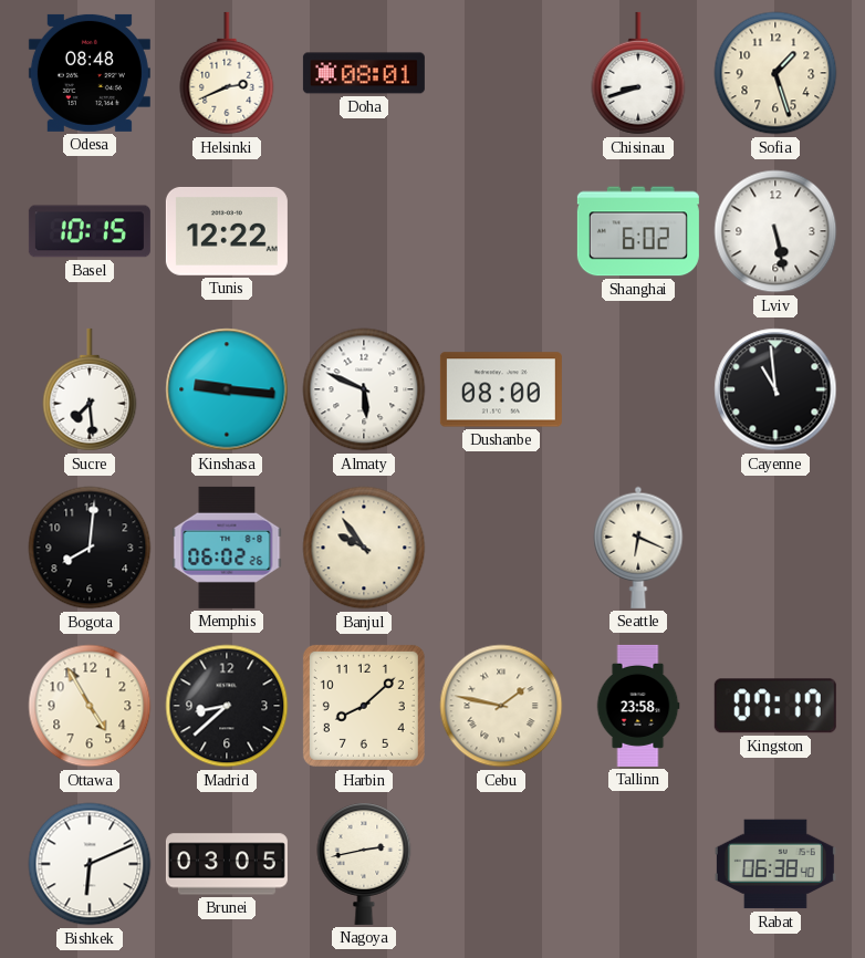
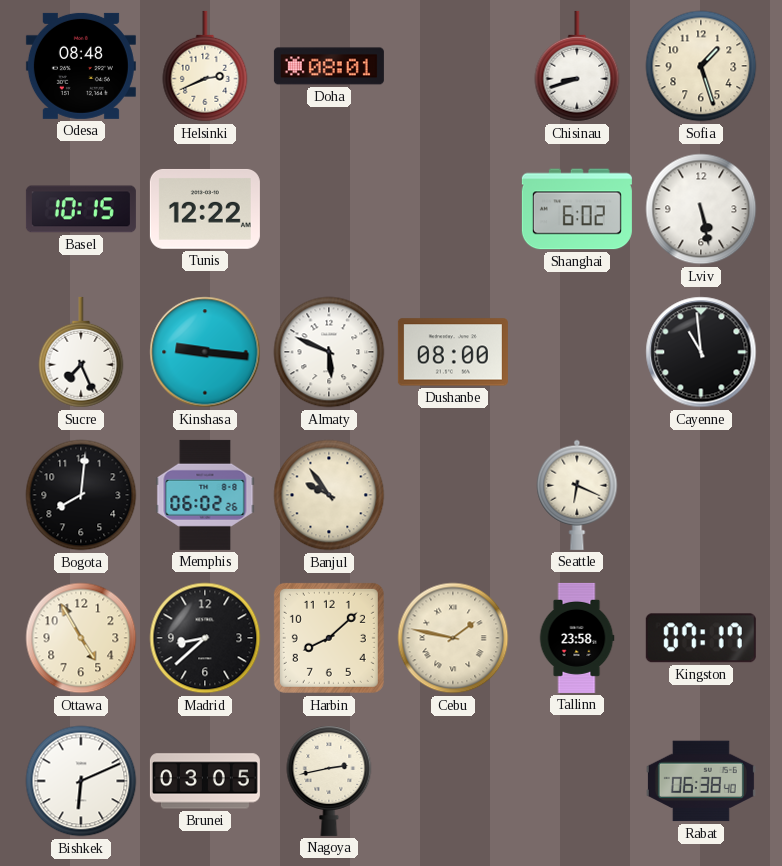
Sucre: 7:29 -> 7:26
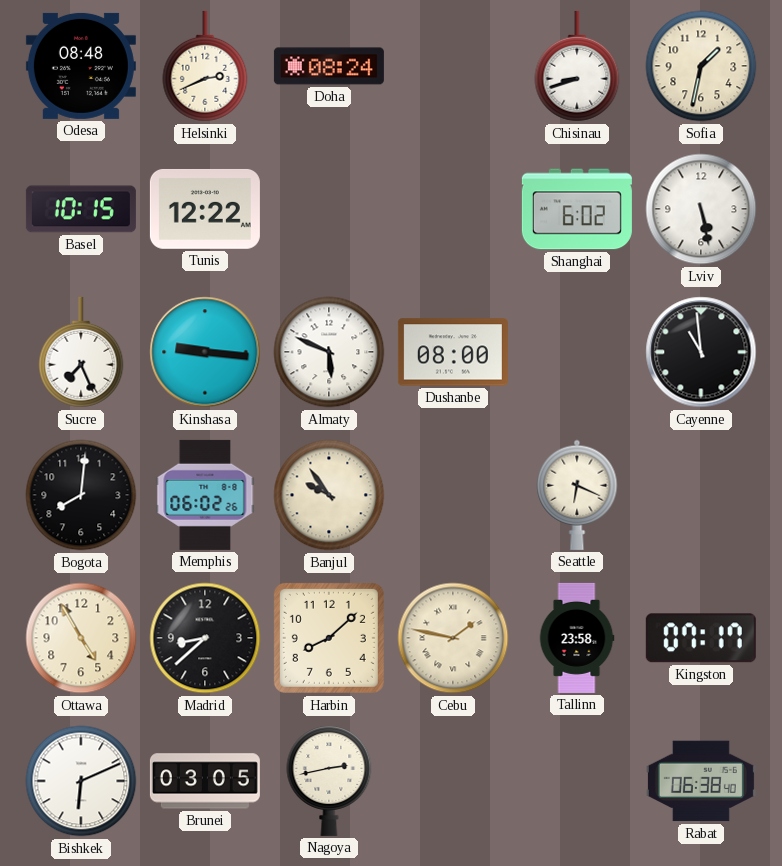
Doha: 08:01 -> 08:24
Sofia: 1:27 -> 1:32
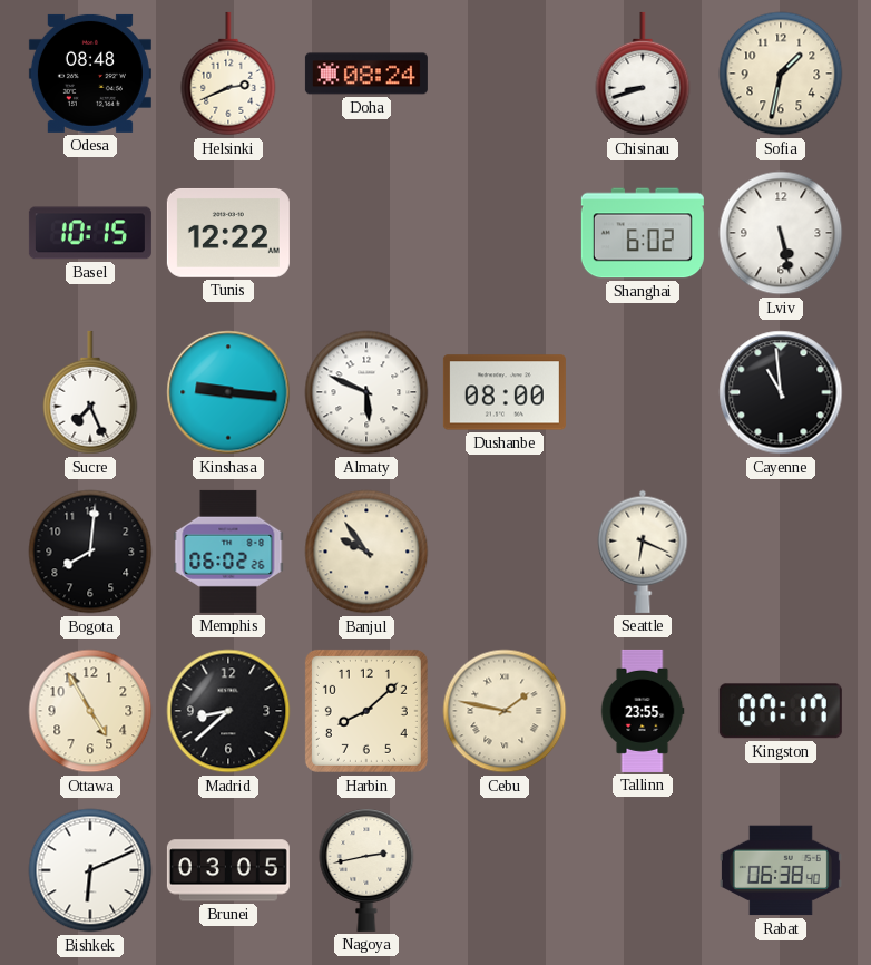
Tallinn: 23:58 -> 23:55
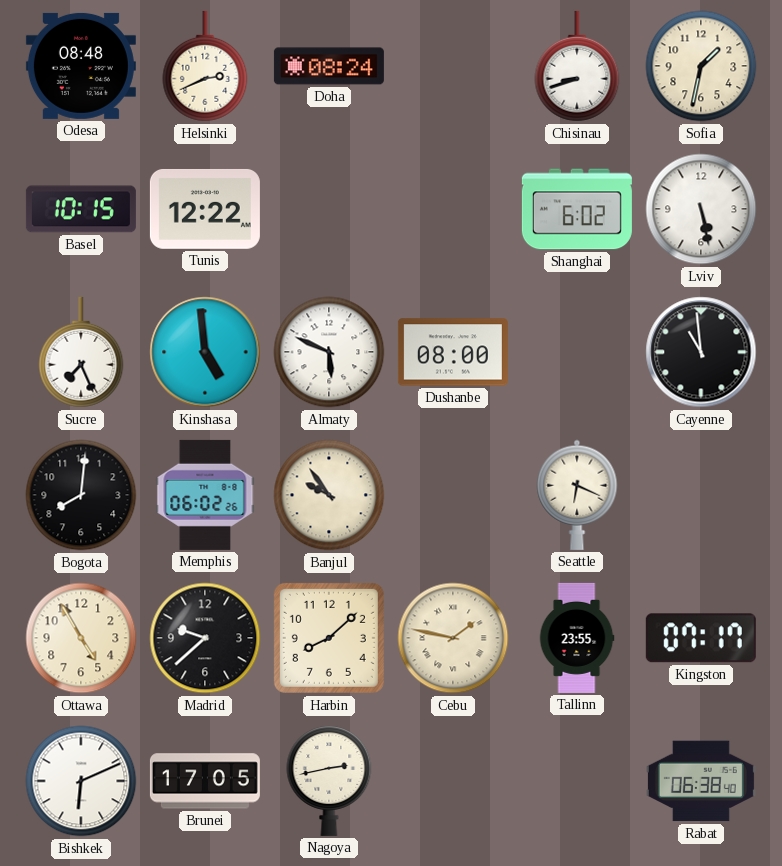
Kinshasa: 9:16 -> 4:59
Madrid: 8:38 -> 9:38
Brunei: 03:05 -> 17:05
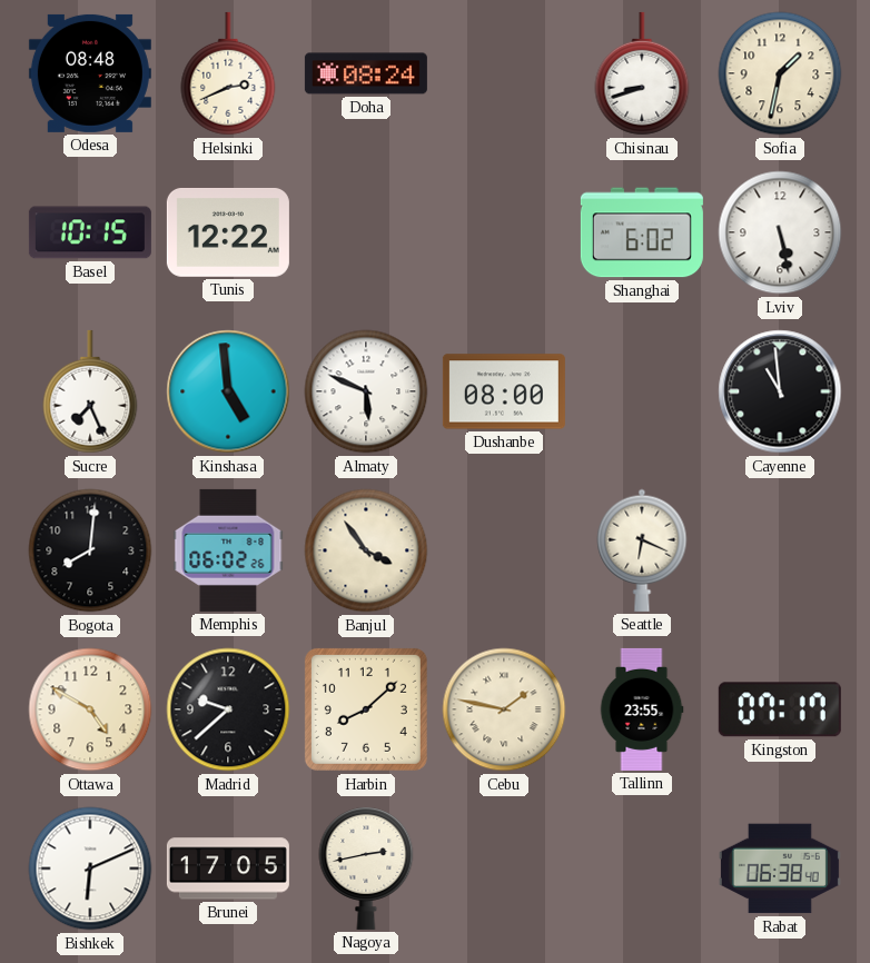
Banjul: 9:54 -> 3:54
Ottawa: 4:55 -> 4:50
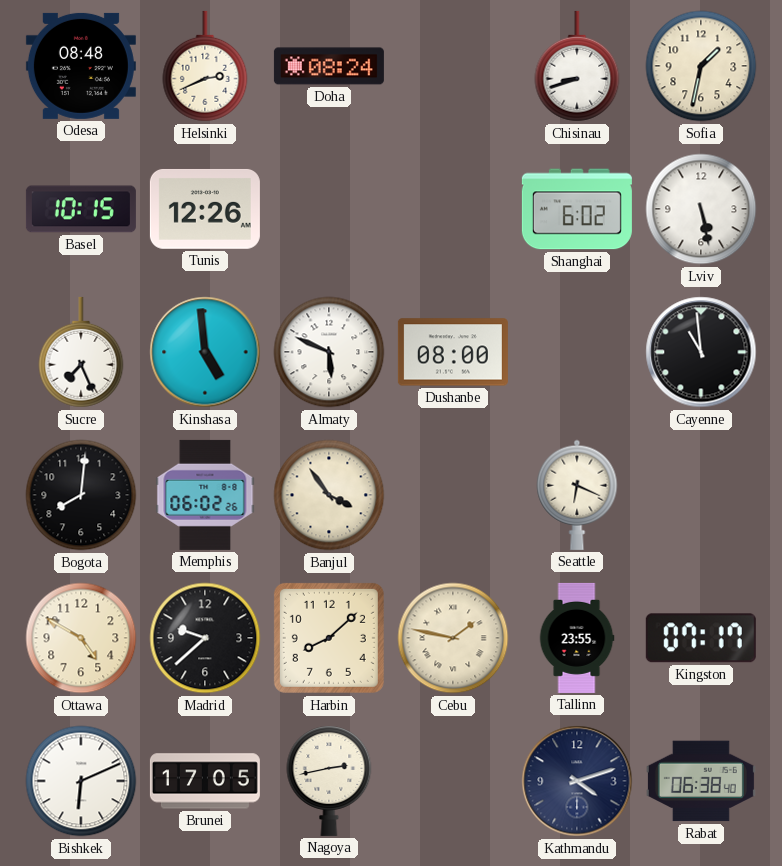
Tunis: 12:22 -> 12:26
Kathmandu: none -> 4:12
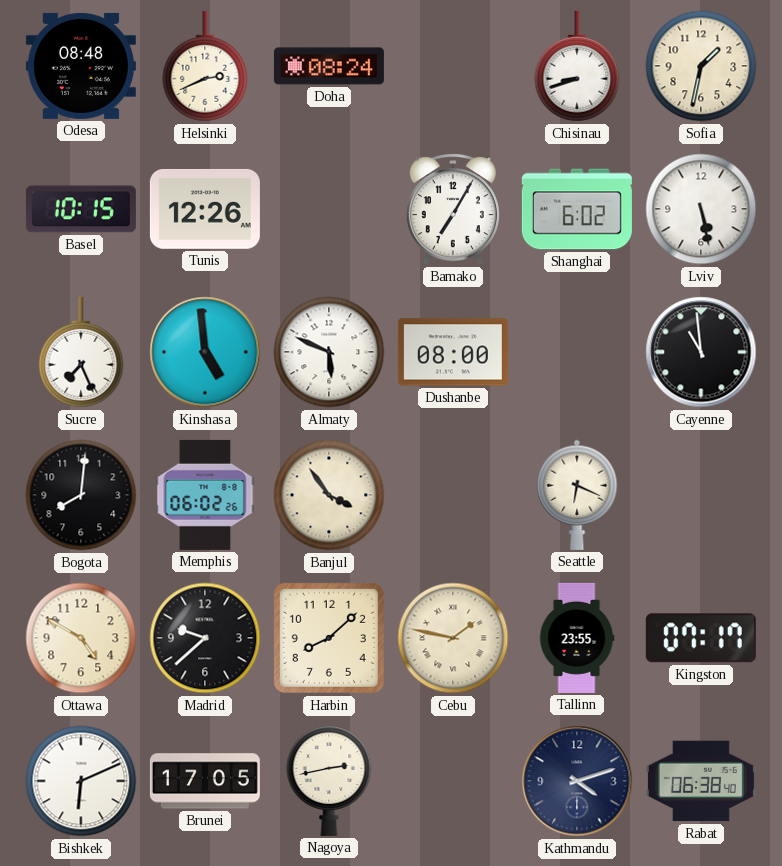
Bamako: none -> 7:05
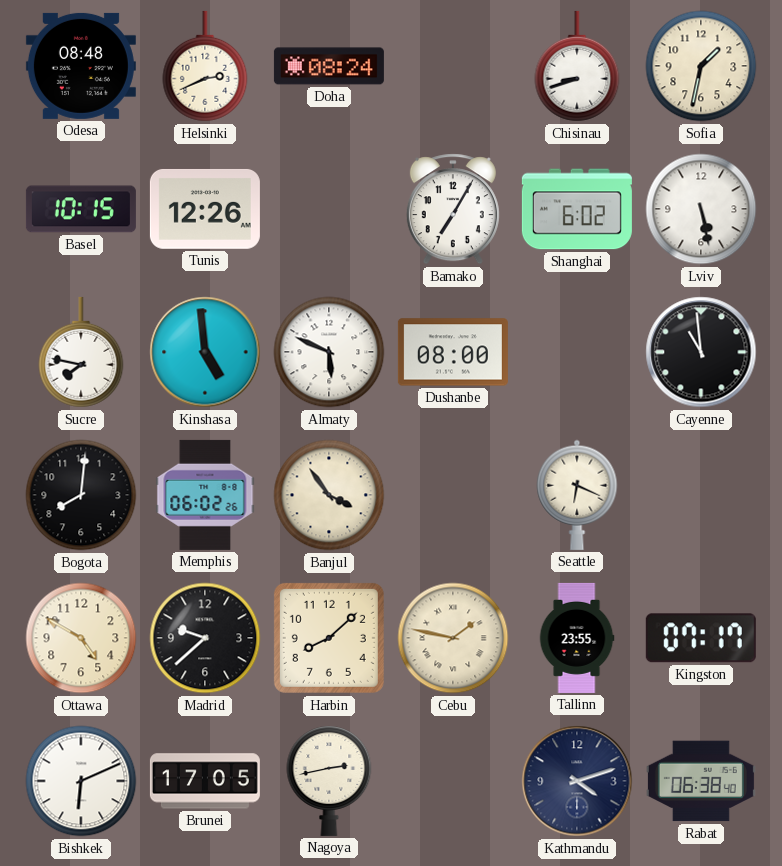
Sucre: 7:26 -> 7:47
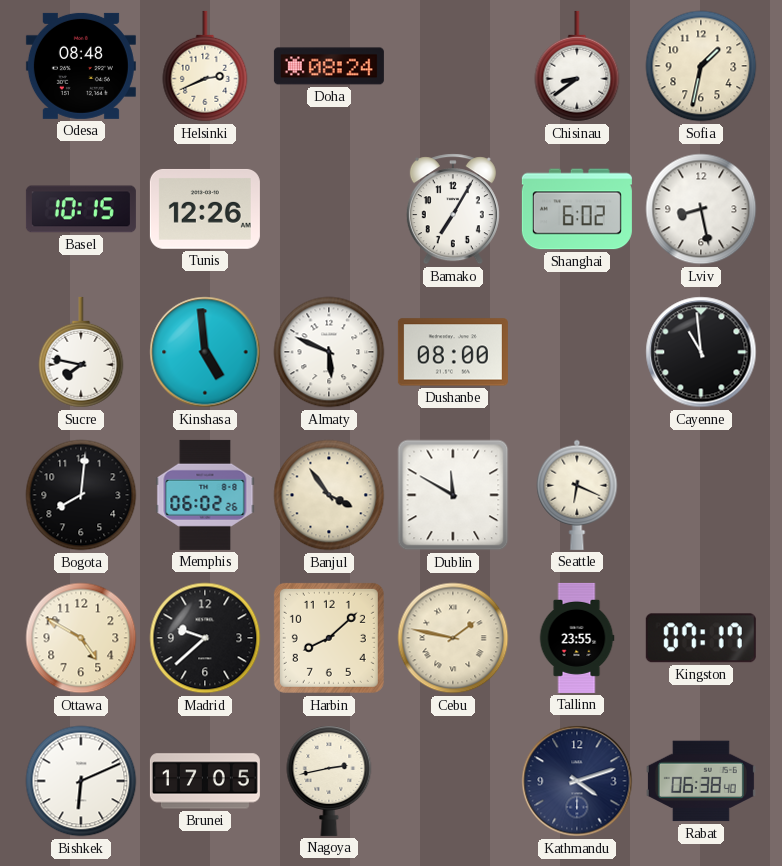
Chisinau: 8:42 -> 8:39
Lviv: 5:28 -> 8:28
Dublin: none -> 11:50
